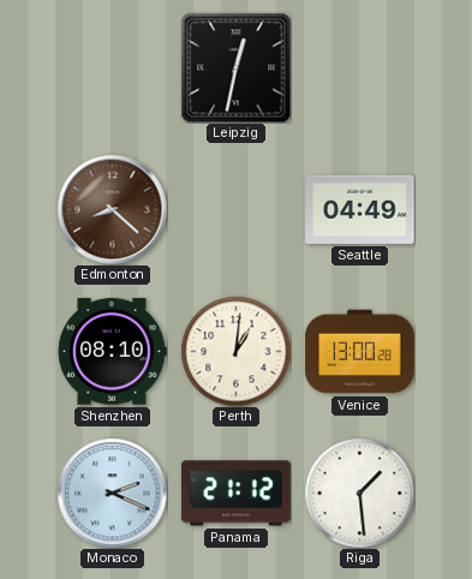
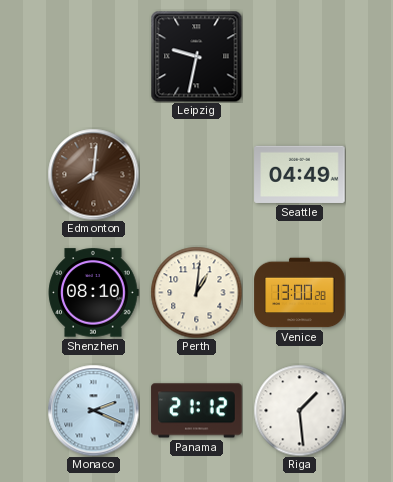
Leipzig: 12:32 -> 9:32
Edmonton: 8:22 -> 8:01
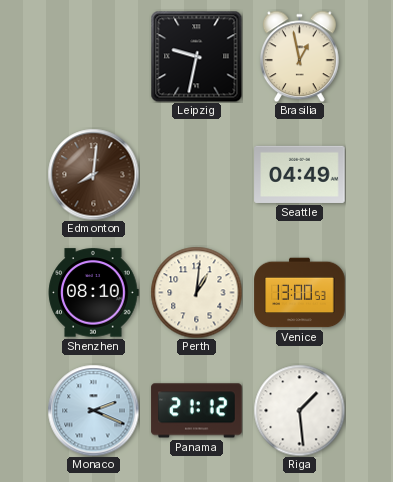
Brasilia: none -> 12:58
Venice: 13:00:28 -> 13:00:53
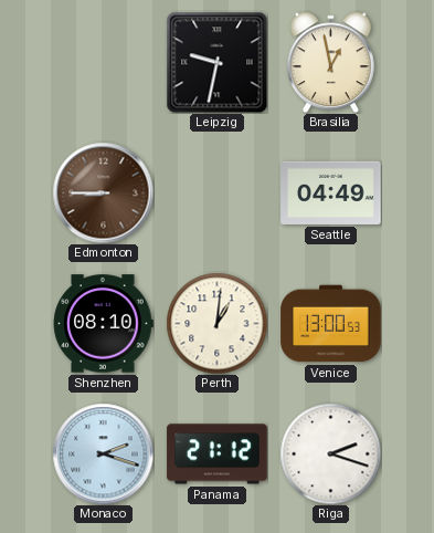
Edmonton: 8:01 -> 8:45
Monaco: 2:19 -> 2:18
Riga: 1:29 -> 2:18
